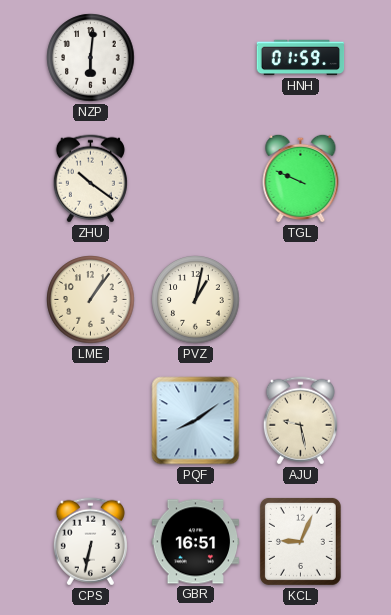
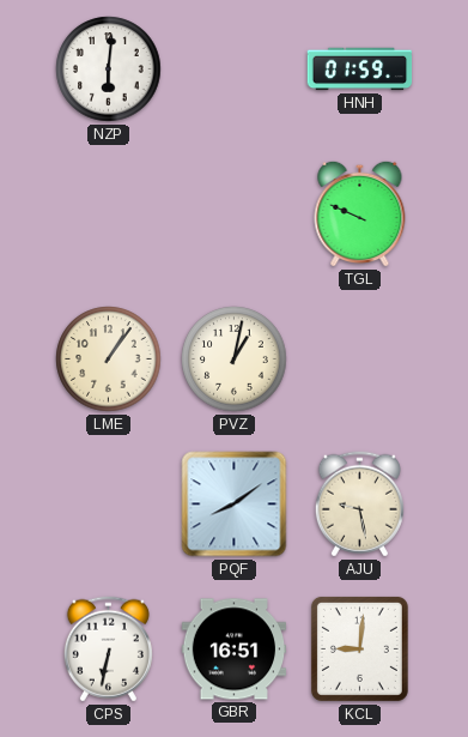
ZHU: 10:21 -> none
KCL: 9:04 -> 9:01
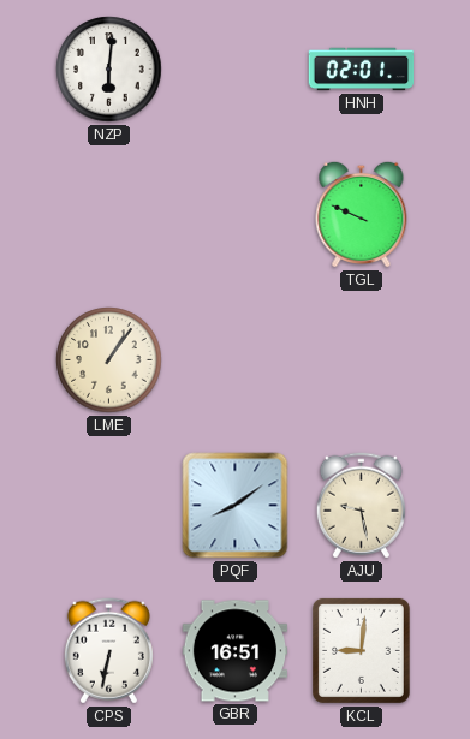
HNH: 01:59 -> 02:01
PVZ: 1:02 -> none
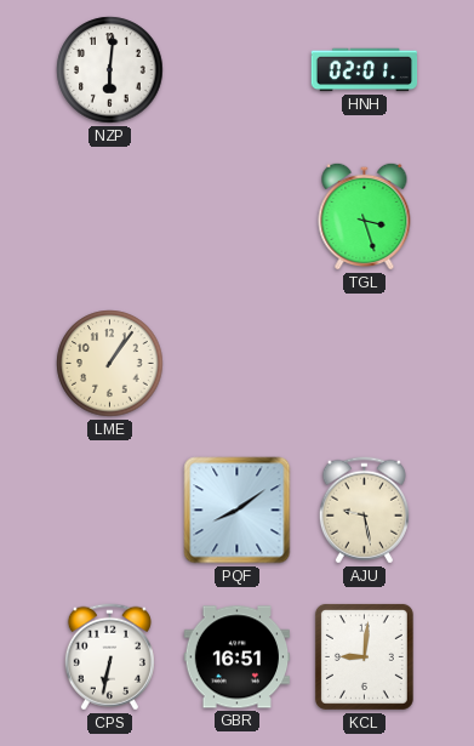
TGL: 9:49 -> 3:27
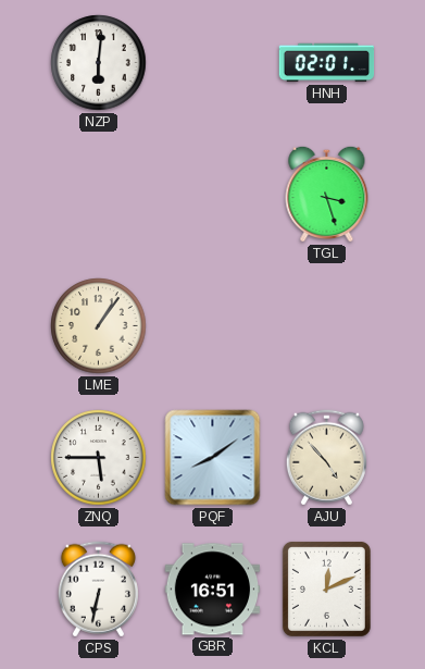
ZNQ: none -> 5:45
AJU: 9:28 -> 4:53
KCL: 9:01 -> 12:11
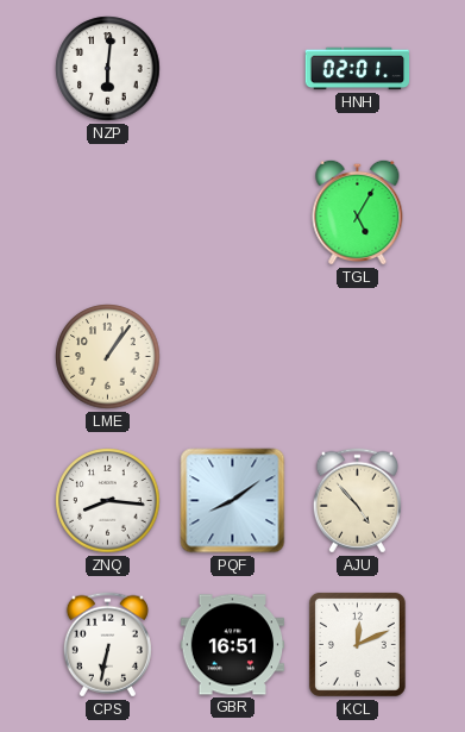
TGL: 3:27 -> 5:05
ZNQ: 5:45 -> 8:16
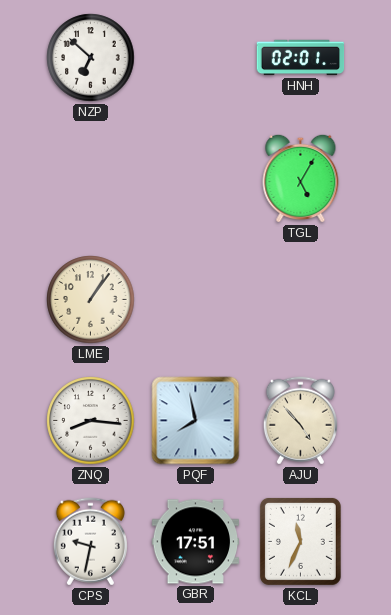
NZP: 6:01 -> 6:52
PQF: 8:09 -> 7:58
CPS: 6:32 -> 9:32
GBR: 16:51 -> 17:51
KCL: 12:11 -> 11:34
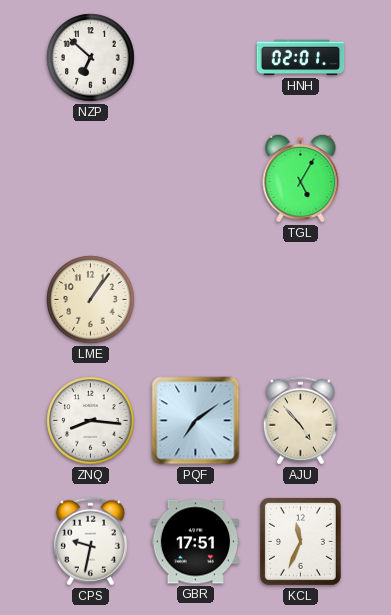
PQF: 7:58 -> 7:09
